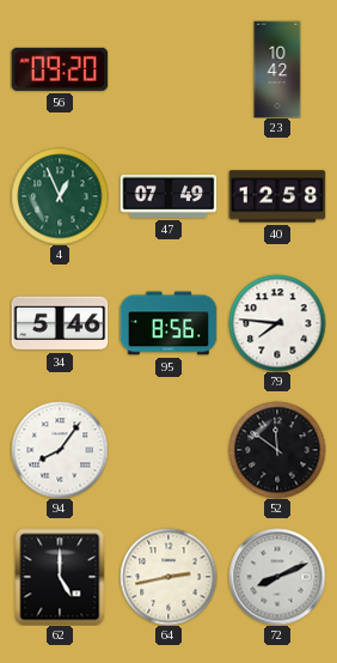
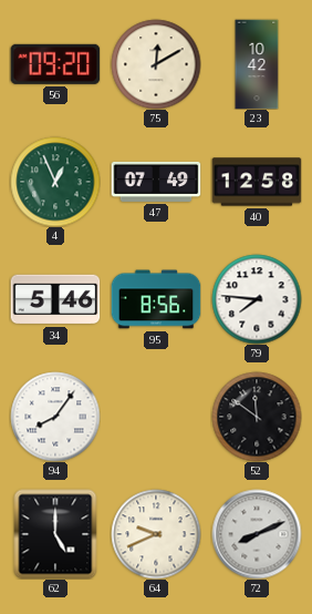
75: none -> 12:10
64: 2:43 -> 9:41
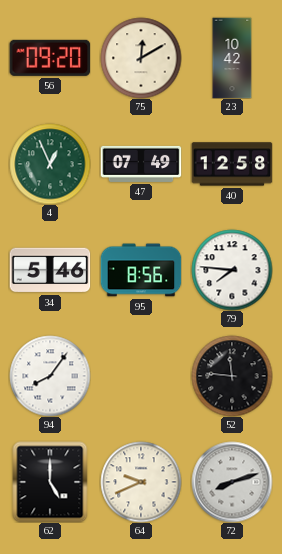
52: 11:51 -> 11:46
72: 8:11 -> 8:12
